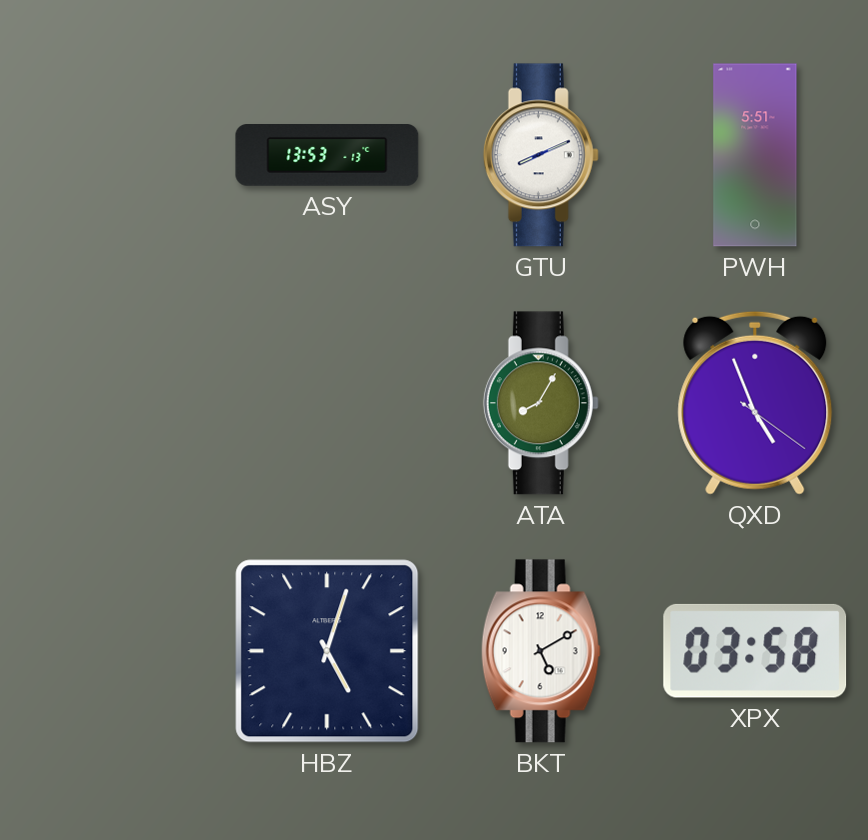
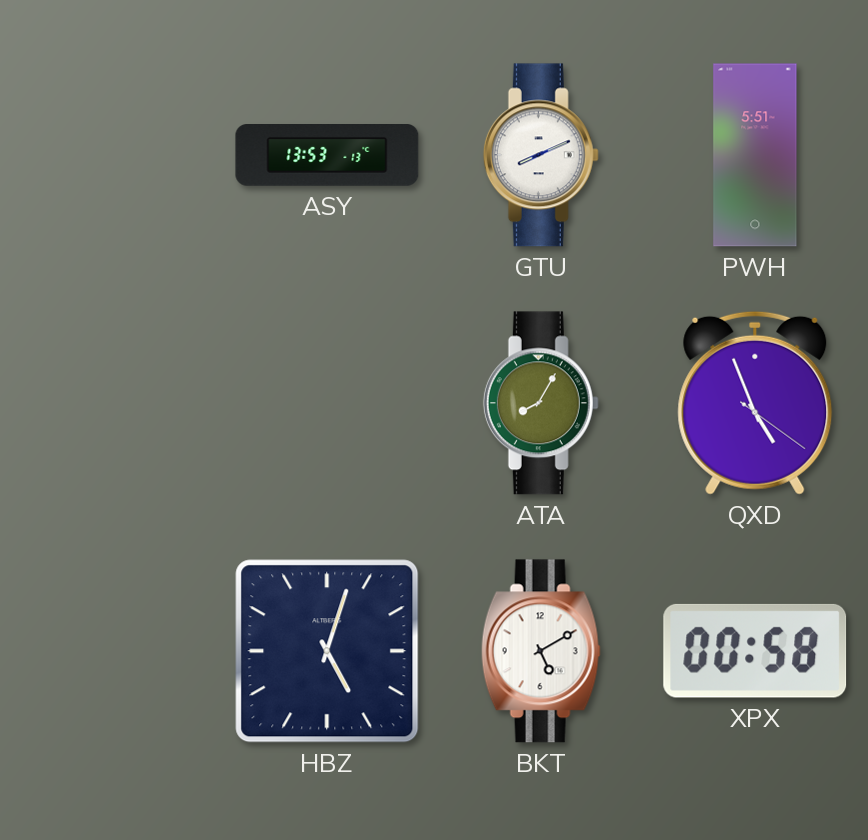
XPX: 03:58 -> 00:58
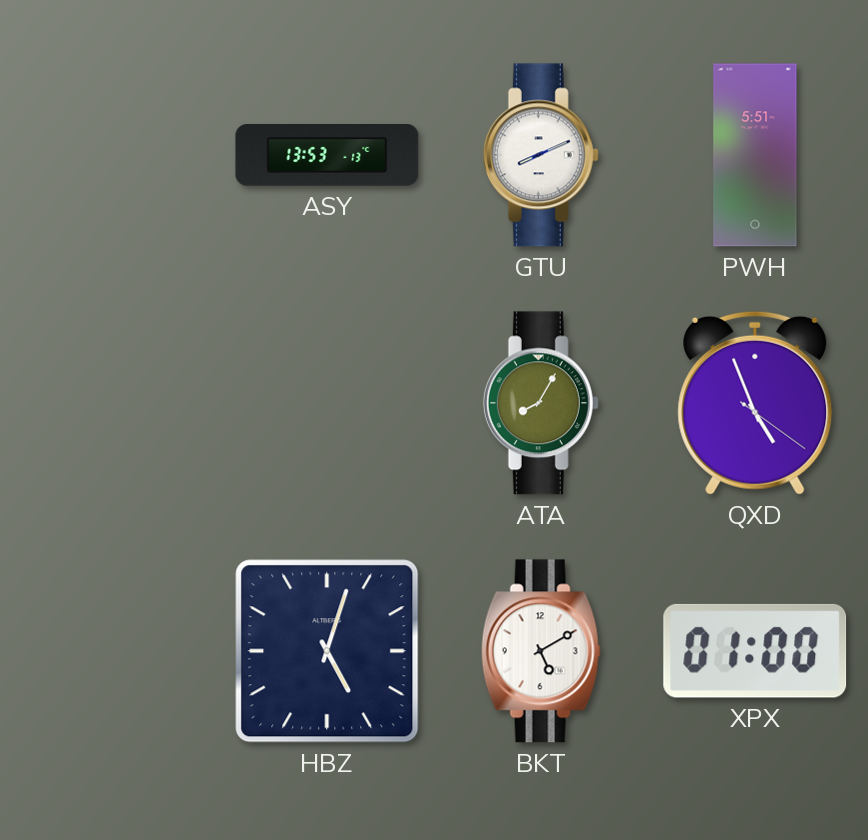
XPX: 00:58 -> 01:00
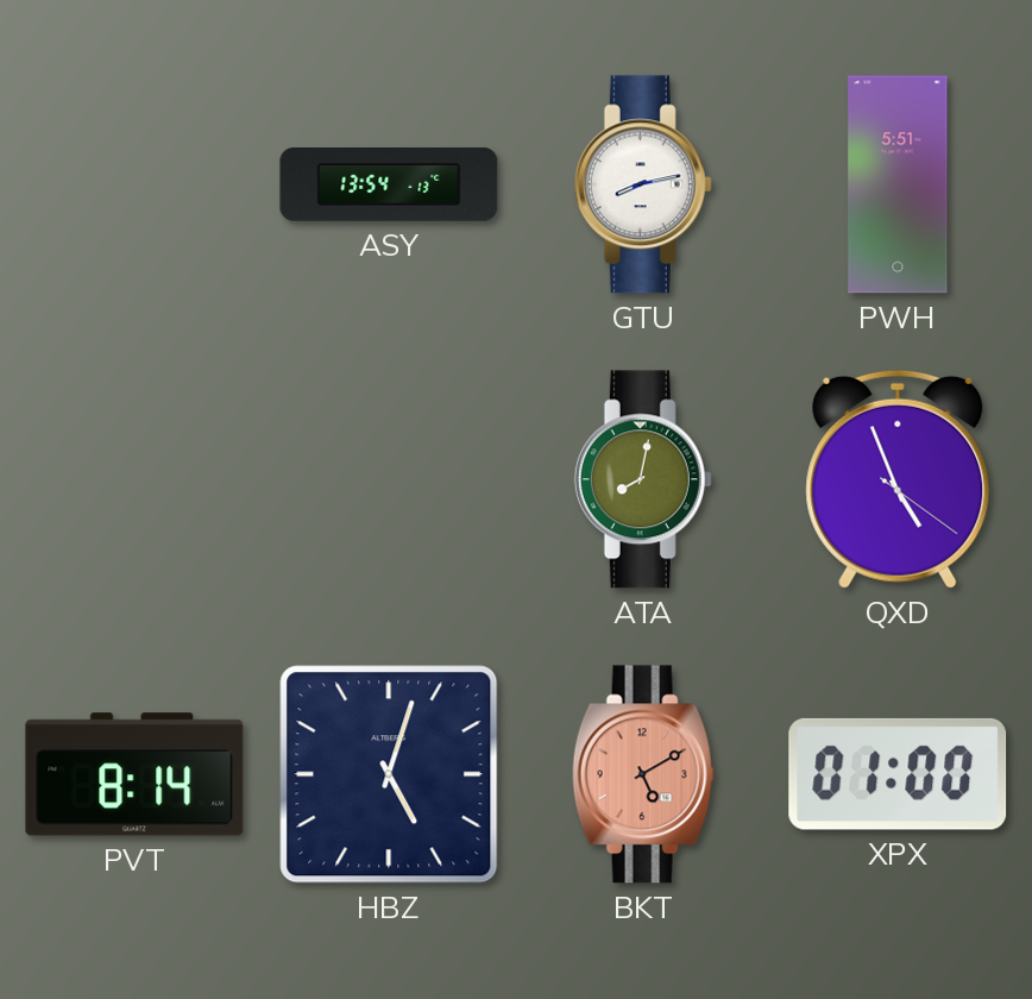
ASY: 13:53 -> 13:54
GTU: 8:11 -> 8:13
ATA: 8:05 -> 8:02
PVT: none -> 8:14
BKT dial: white -> salmon
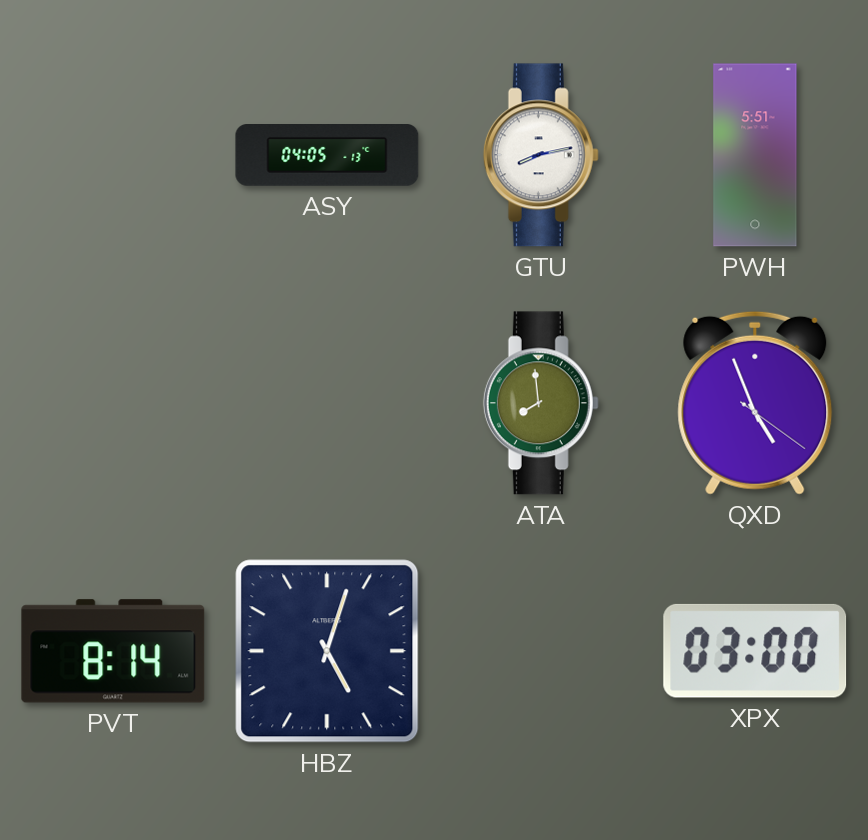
ASY: 13:54 -> 04:05
ATA: 8:02 -> 7:59
BKT: 5:10 -> none
XPX: 01:00 -> 03:00
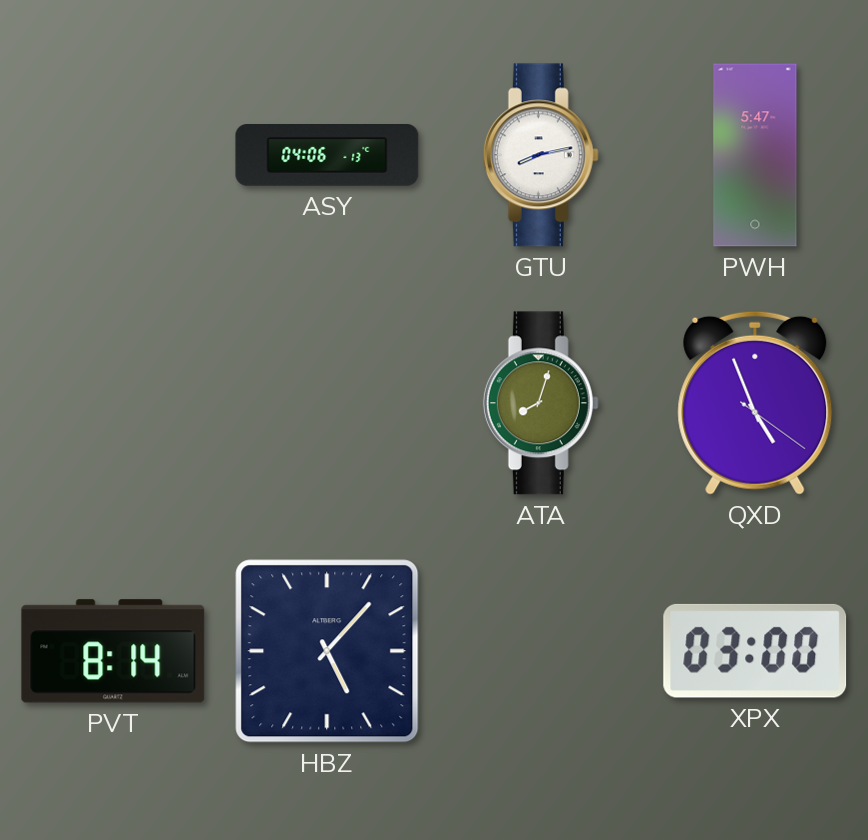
ASY: 04:05 -> 04:06
PWH: 5:51 -> 5:47
ATA: 7:59 -> 8:03
HBZ: 5:03 -> 5:07
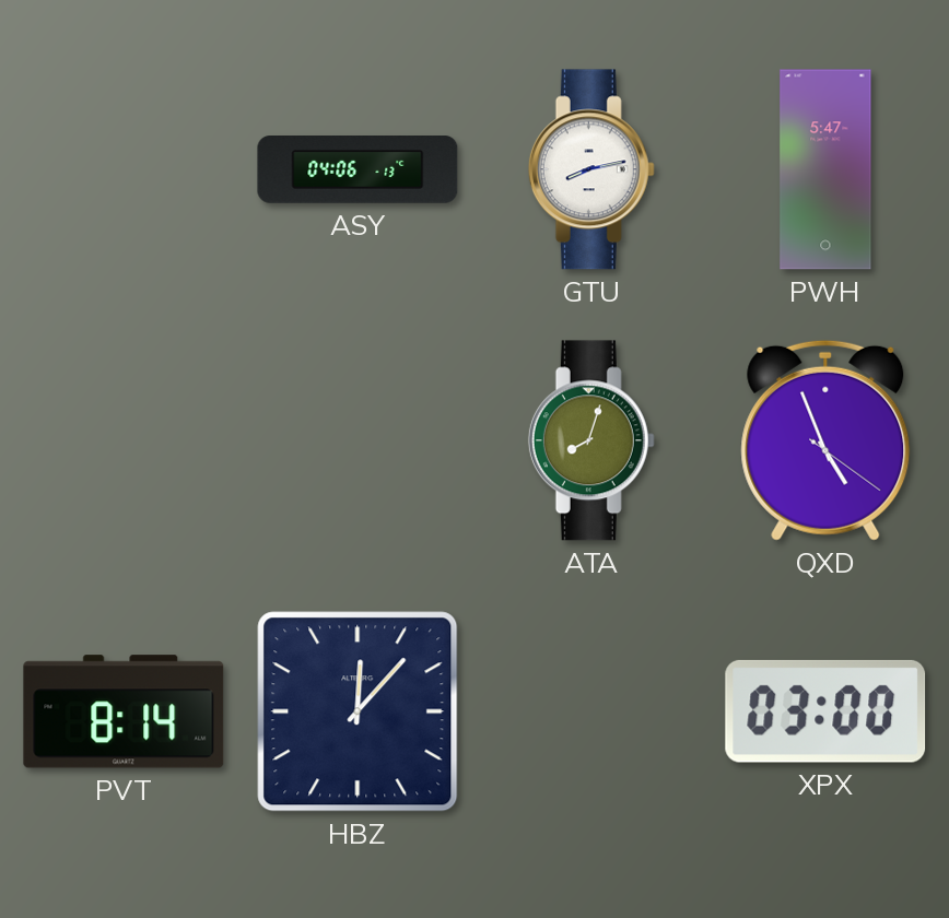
HBZ: 5:07 -> 12:07
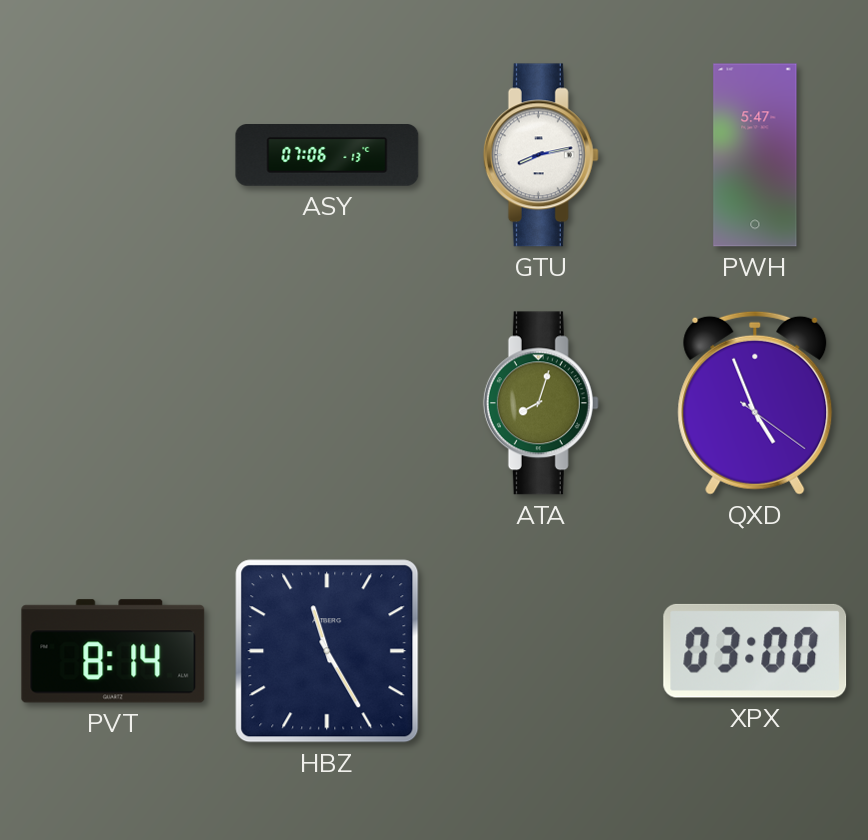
ASY: 04:06 -> 07:06
HBZ: 12:07 -> 11:25
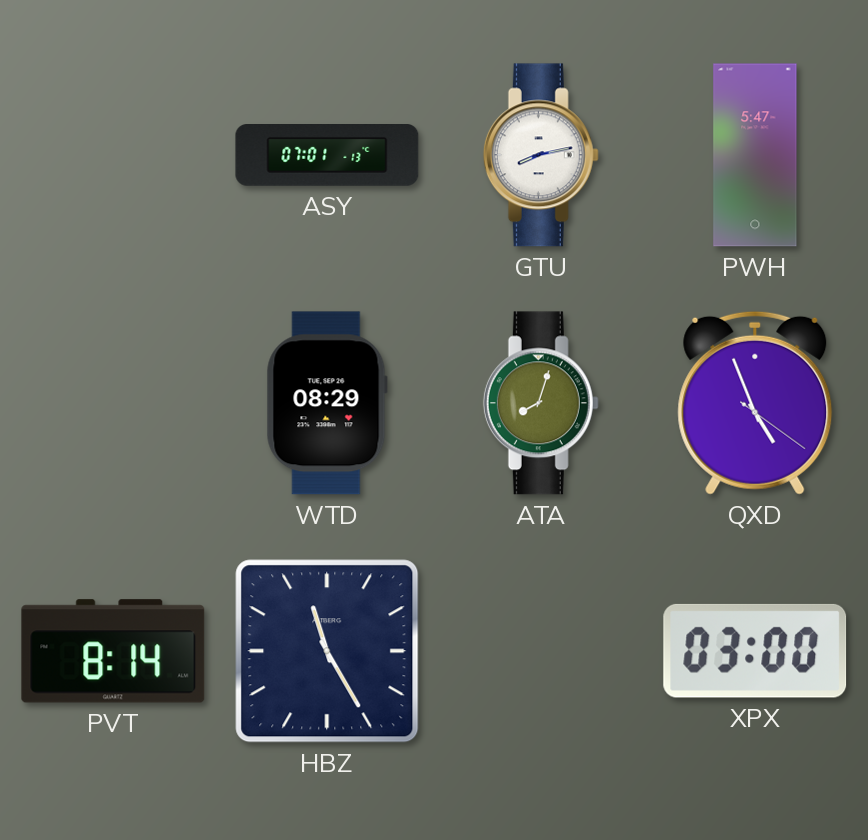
ASY: 07:06 -> 07:01
WTD: none -> 08:29
